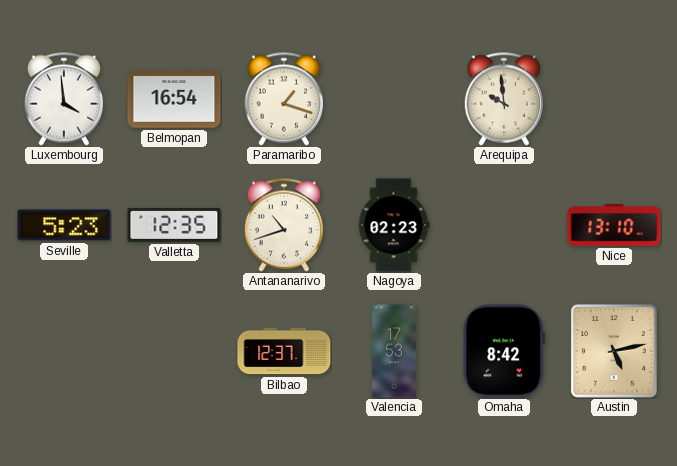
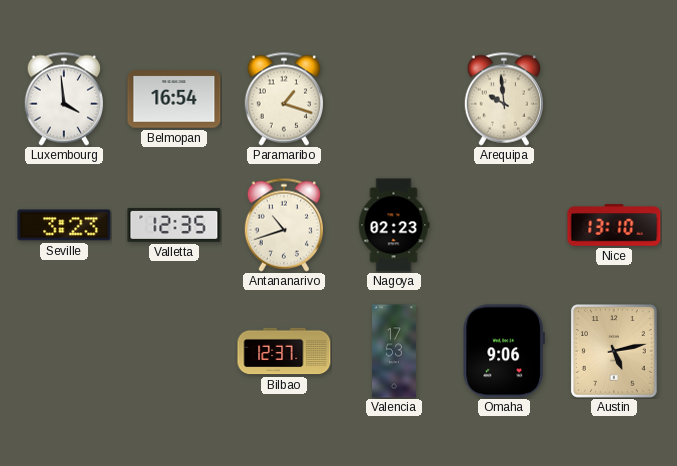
Seville: 5:23 -> 3:23
Omaha: 8:42 -> 9:06
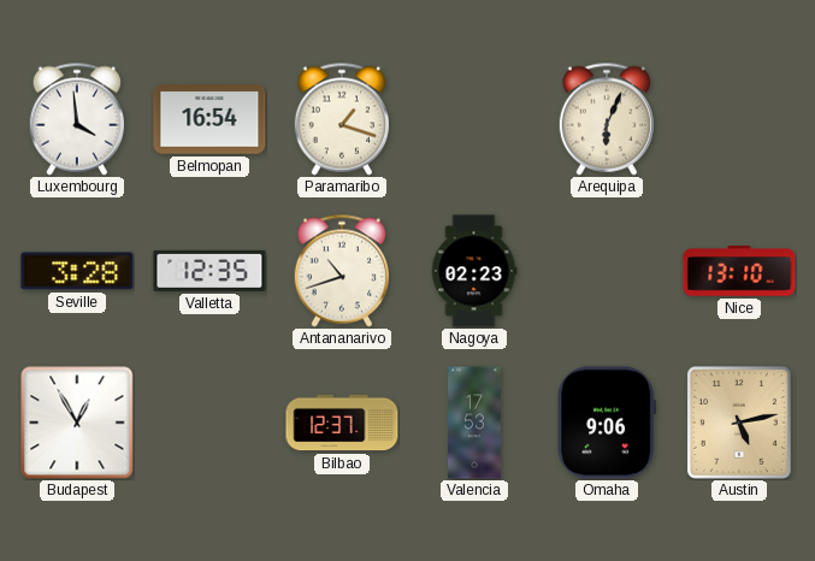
Arequipa: 9:59 -> 6:04
Seville: 3:23 -> 3:28
Budapest: none -> 12:55
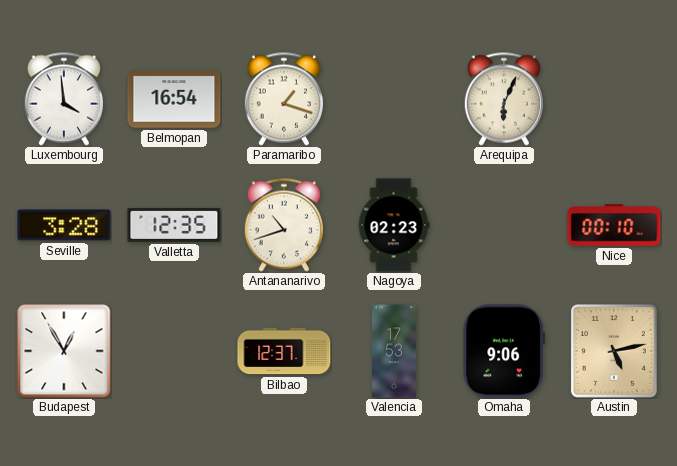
Nice: 13:10 -> 00:10
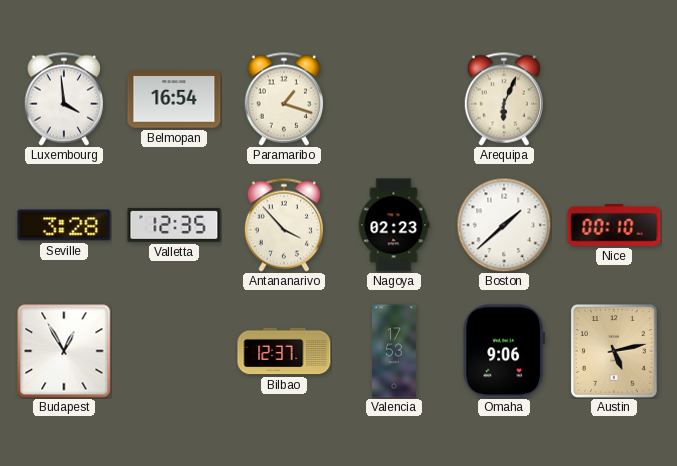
Antananarivo: 10:42 -> 3:53
Boston: none -> 1:38
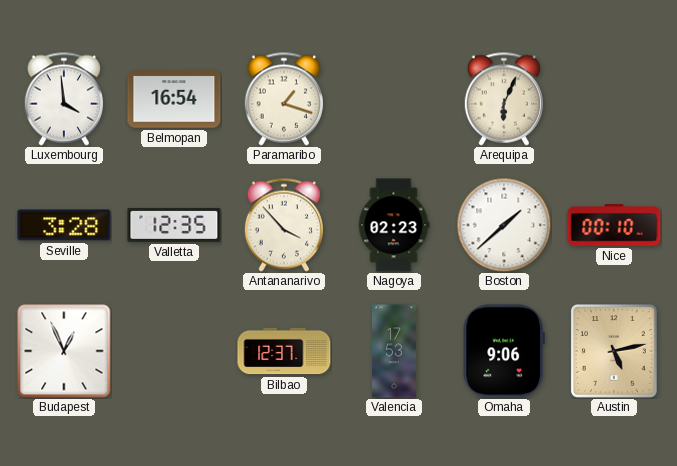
Budapest: 12:55 -> 12:56
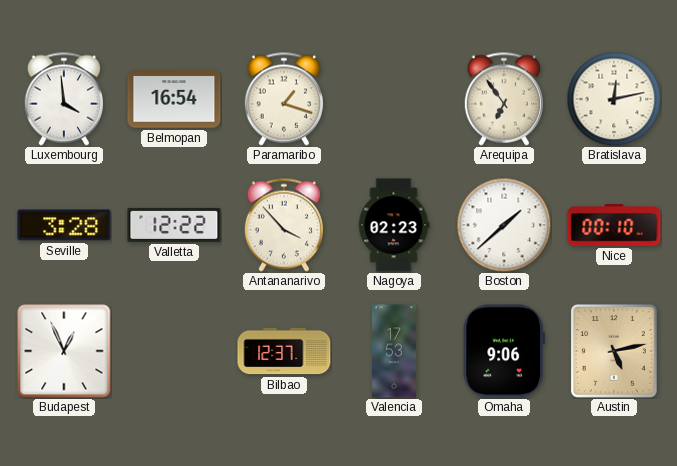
Arequipa: 6:04 -> 6:54
Bratislava: none -> 12:13
Valletta: 12:35 -> 12:22
